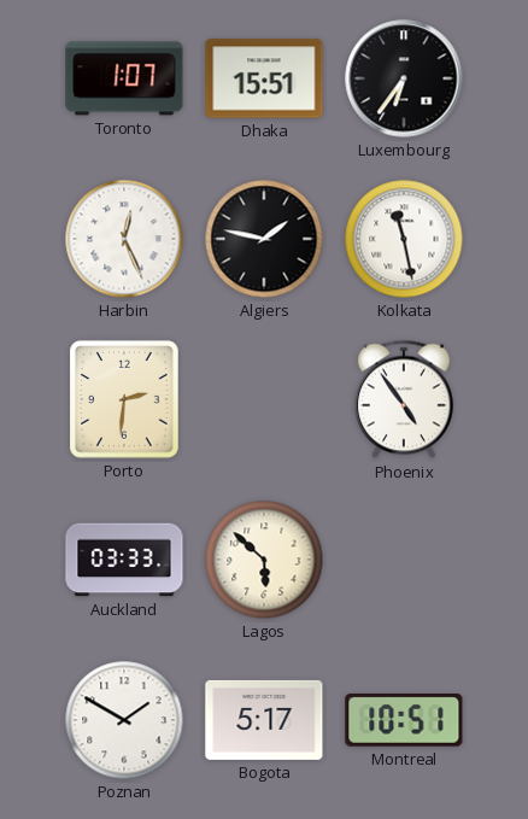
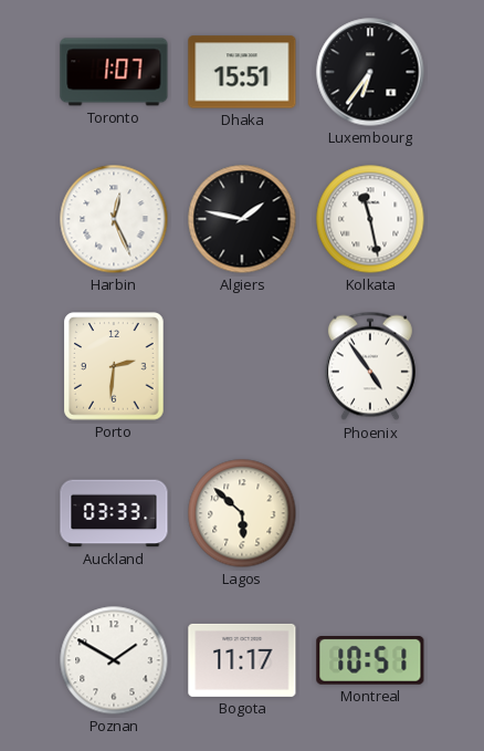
Bogota: 5:17 -> 11:17
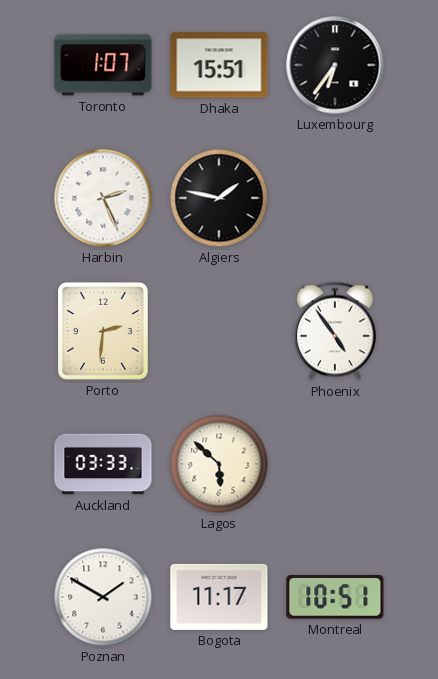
Harbin: 12:26 -> 2:26
Kolkata: 11:28 -> none
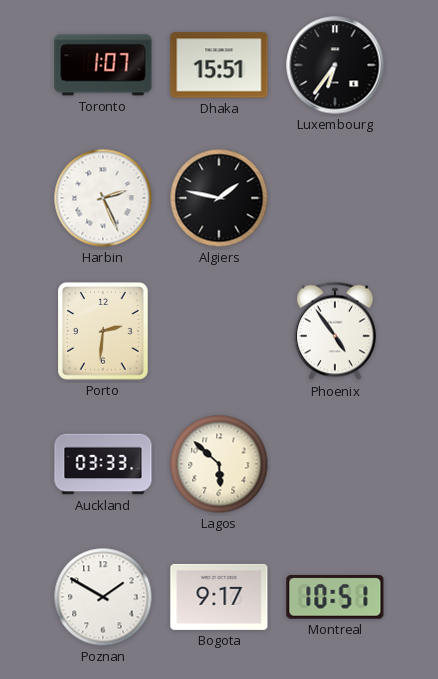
Bogota: 11:17 -> 9:17
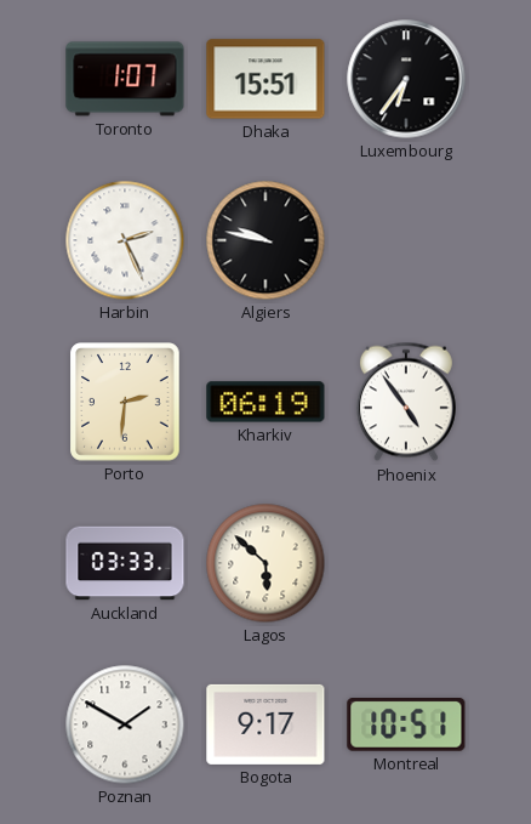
Algiers: 1:47 -> 9:47
Kharkiv: none -> 06:19
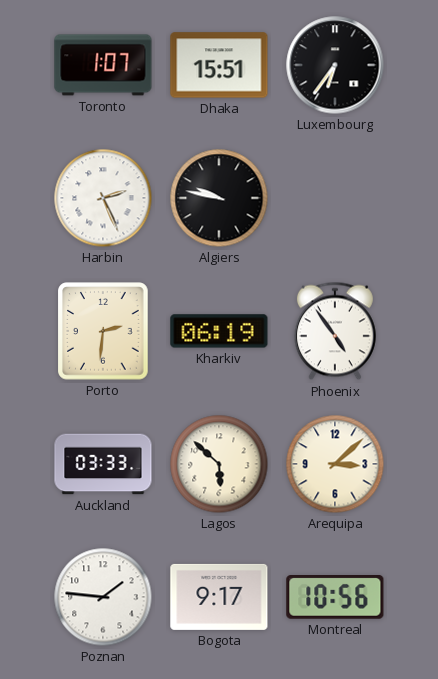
Arequipa: none -> 3:08
Poznan: 1:50 -> 1:46
Montreal: 10:51 -> 10:56
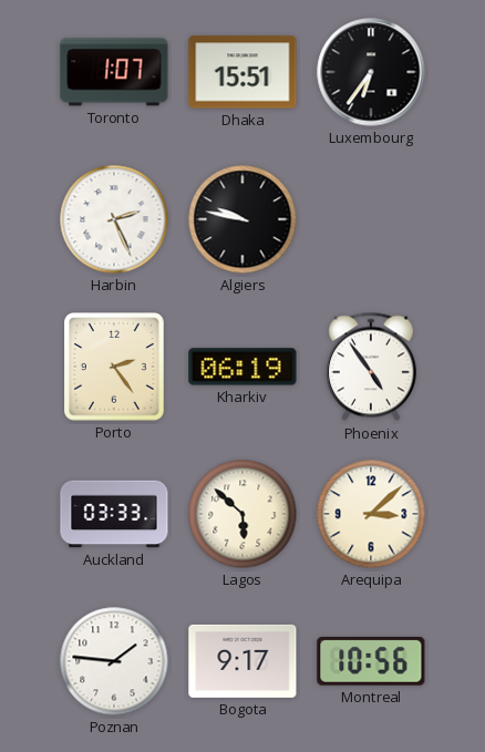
Porto: 2:31 -> 2:24
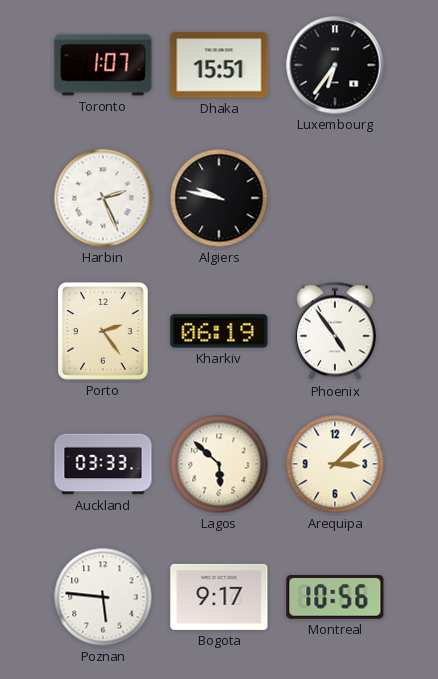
Poznan: 1:46 -> 5:46
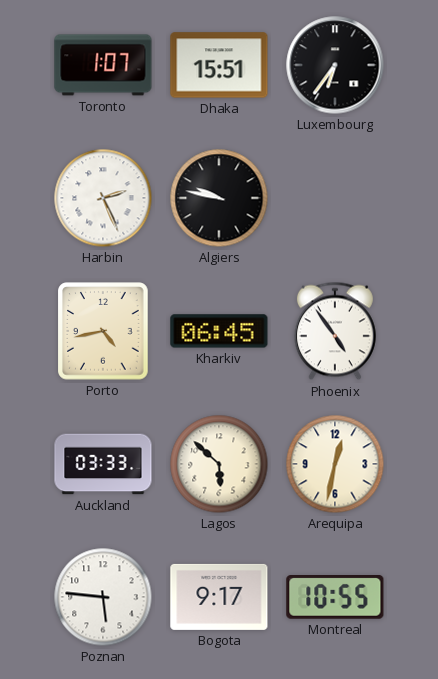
Porto: 2:24 -> 4:43
Kharkiv: 06:19 -> 06:45
Arequipa: 3:08 -> 12:32
Montreal: 10:56 -> 10:55
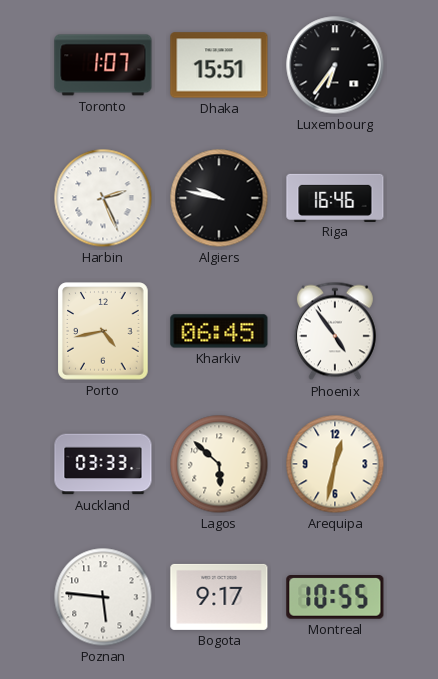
Riga: none -> 16:46
